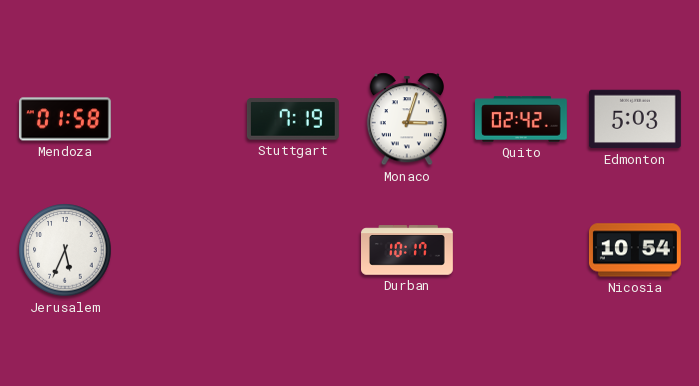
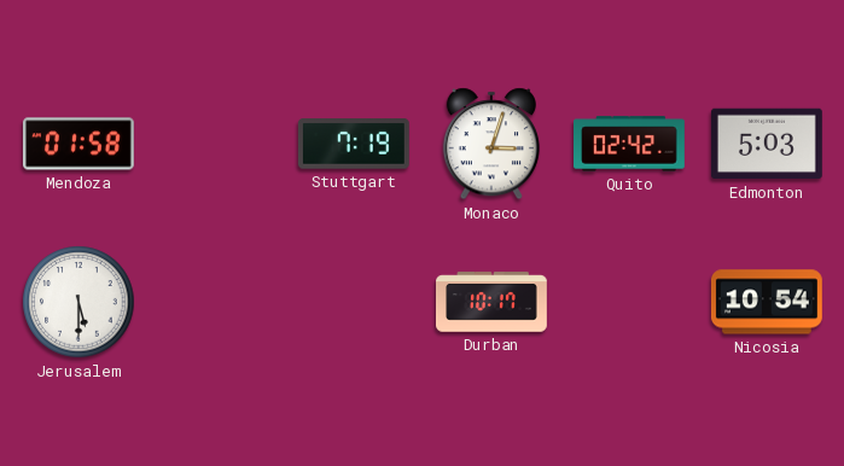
Jerusalem: 5:34 -> 5:30
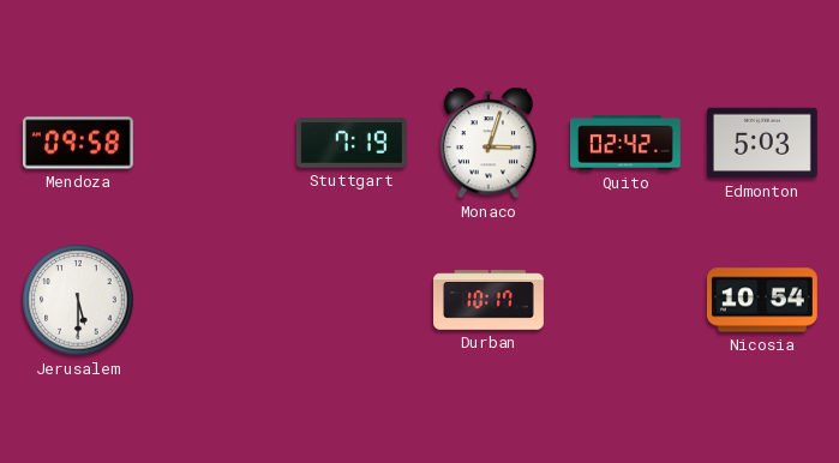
Mendoza: 01:58 -> 09:58
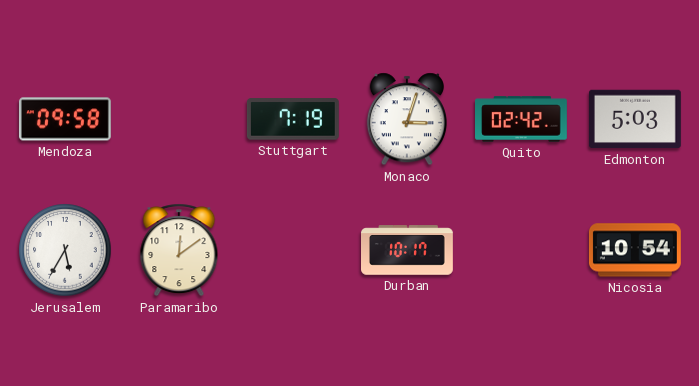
Jerusalem: 5:30 -> 5:35
Paramaribo: none -> 12:09
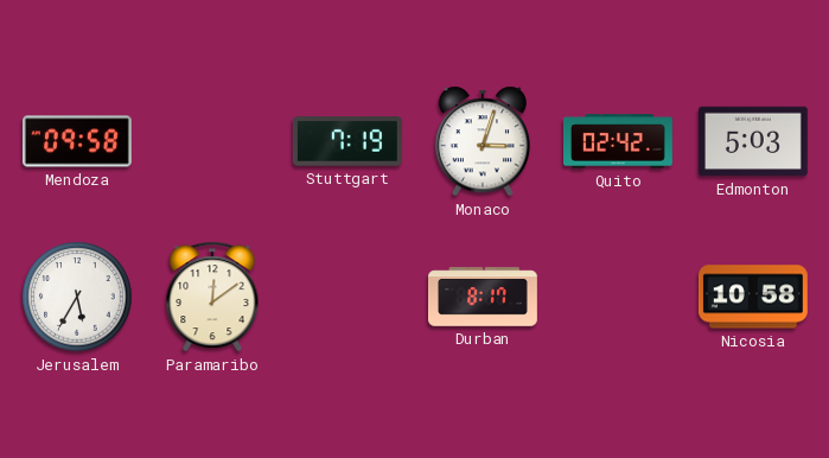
Durban: 10:17 -> 8:17
Nicosia: 10:54 -> 10:58
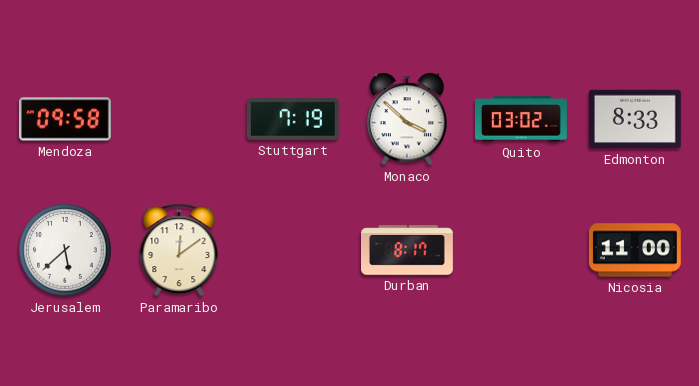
Monaco: 3:03 -> 3:52
Quito: 02:42 -> 03:02
Edmonton: 5:03 -> 8:33
Jerusalem: 5:35 -> 5:38
Nicosia: 10:58 -> 11:00
